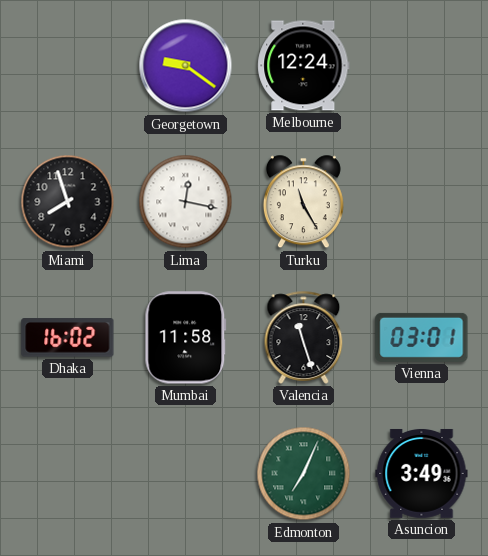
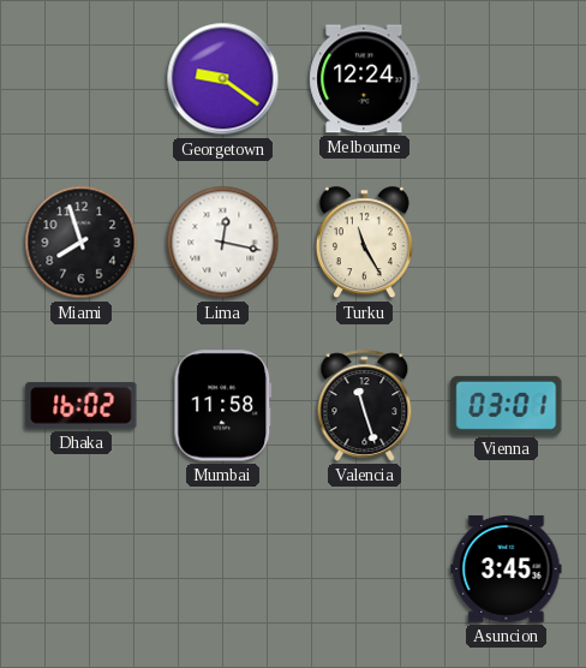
Edmonton: 7:04 -> none
Asuncion: 3:49 -> 3:45
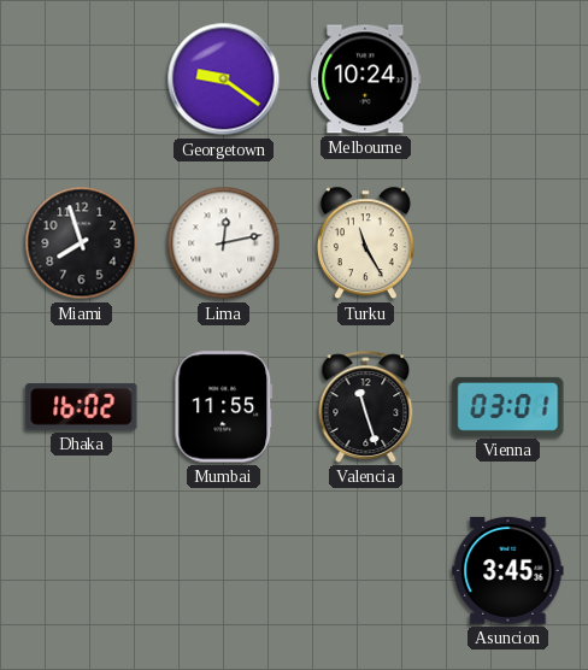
Melbourne: 12:24 -> 10:24
Lima: 12:17 -> 12:13
Mumbai: 11:58 -> 11:55
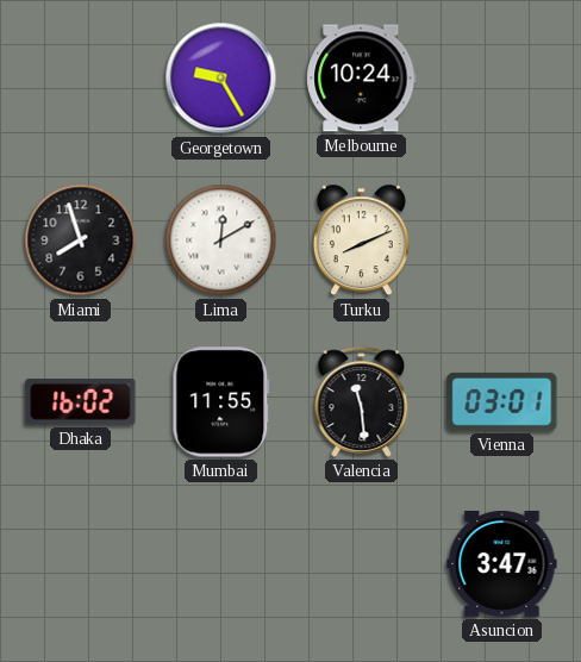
Georgetown: 9:21 -> 9:25
Lima: 12:13 -> 12:10
Turku: 11:25 -> 8:11
Valencia: 11:27 -> 11:29
Asuncion: 3:45 -> 3:47
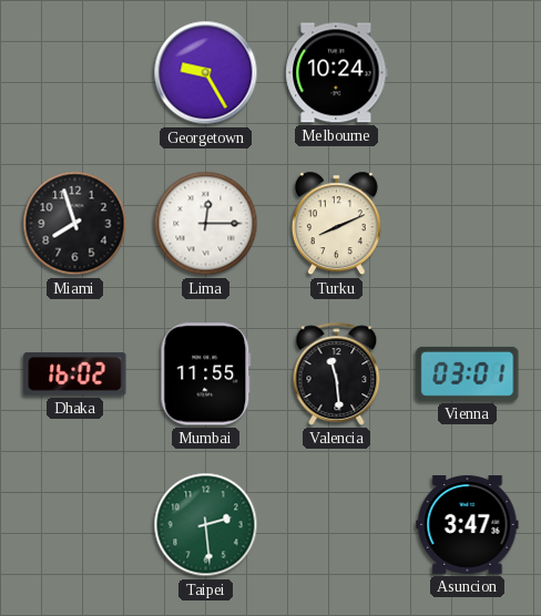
Lima: 12:10 -> 12:15
Taipei: none -> 2:29
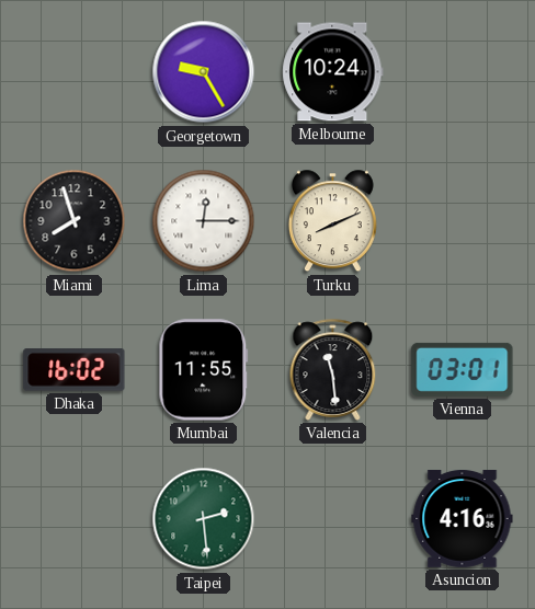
Asuncion: 3:47 -> 4:16
